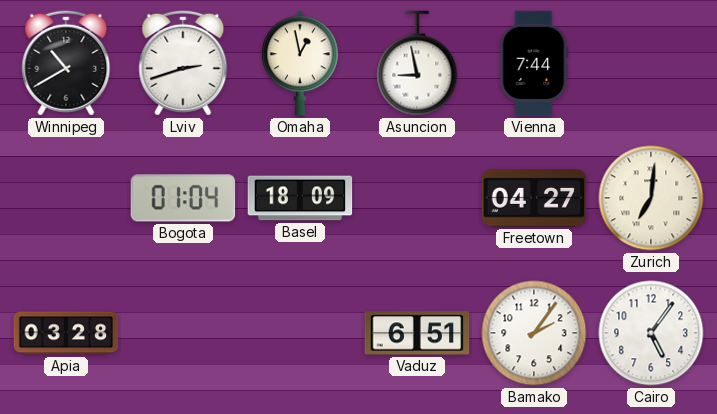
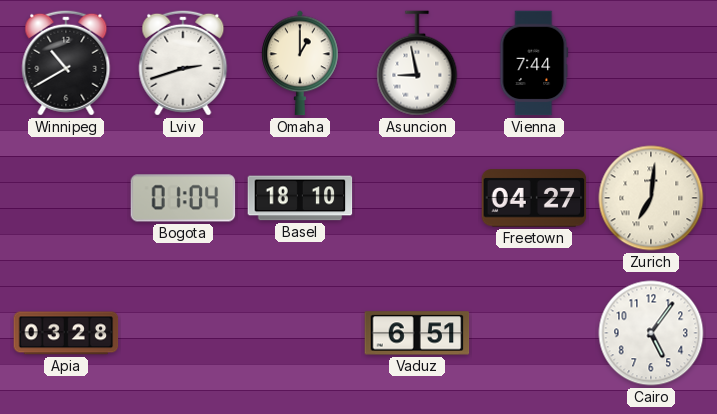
Omaha: 12:58 -> 1:00
Basel: 18:09 -> 18:10
Bamako: 2:06 -> none
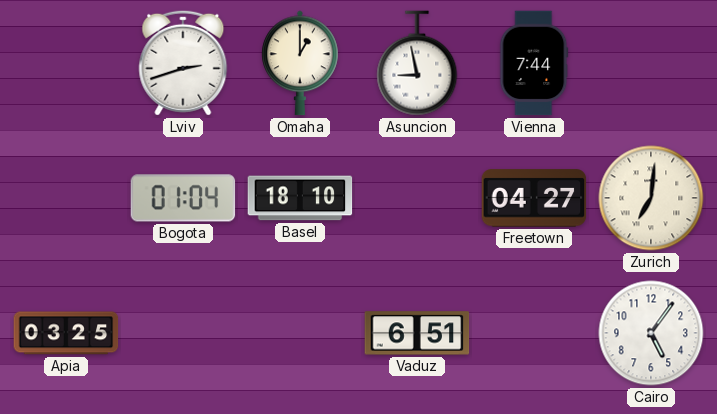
Winnipeg: 10:40 -> none
Apia: 03:28 -> 03:25
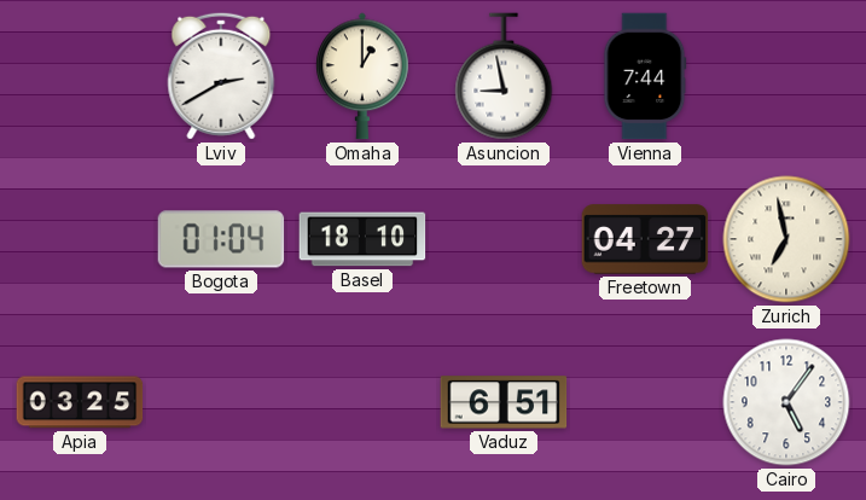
Lviv: 2:42 -> 2:40
Zurich: 7:01 -> 6:58
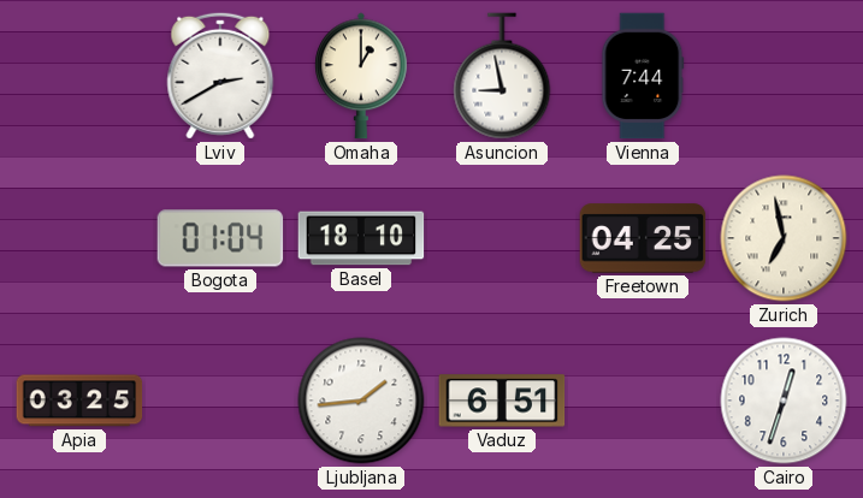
Freetown: 04:27 -> 04:25
Ljubljana: none -> 1:44
Cairo: 5:06 -> 12:33
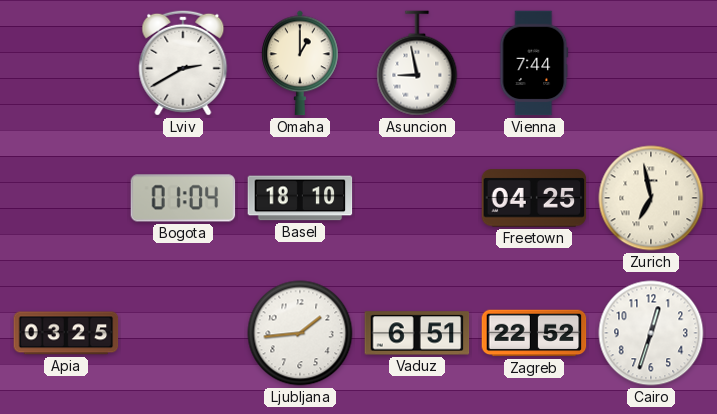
Zagreb: none -> 22:52
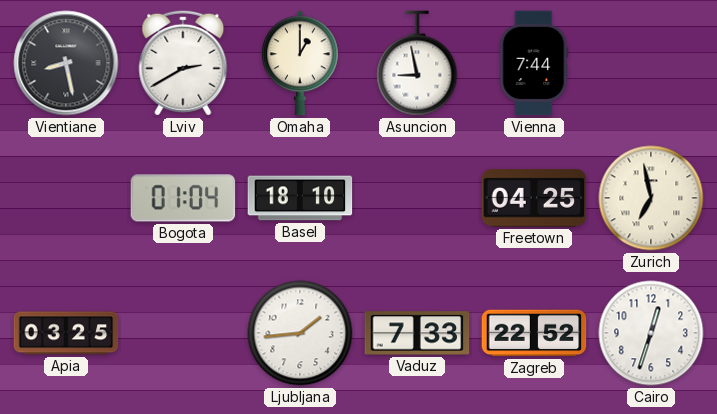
Vientiane: none -> 8:28
Vaduz: 6:51 -> 7:33
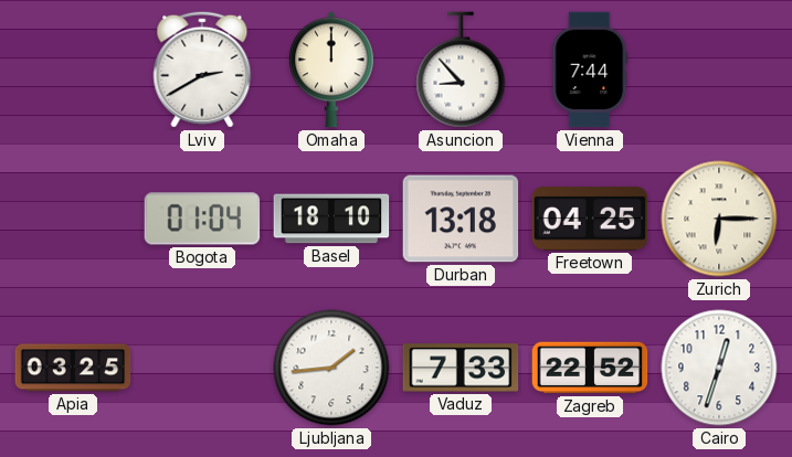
Vientiane: 8:28 -> none
Omaha: 1:00 -> 12:00
Asuncion: 8:58 -> 8:53
Durban: none -> 13:18
Zurich: 6:58 -> 6:15
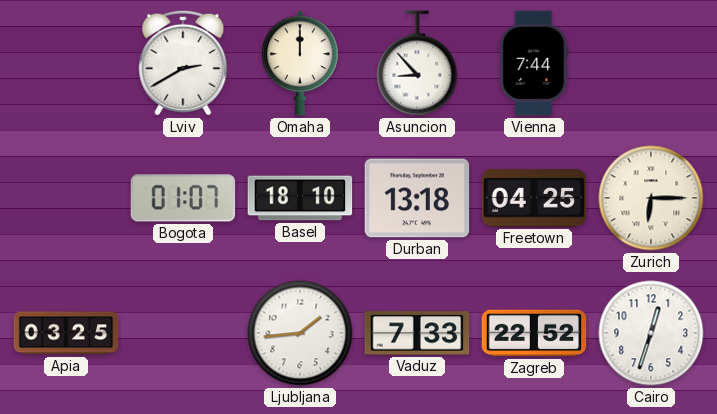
Bogota: 01:04 -> 01:07
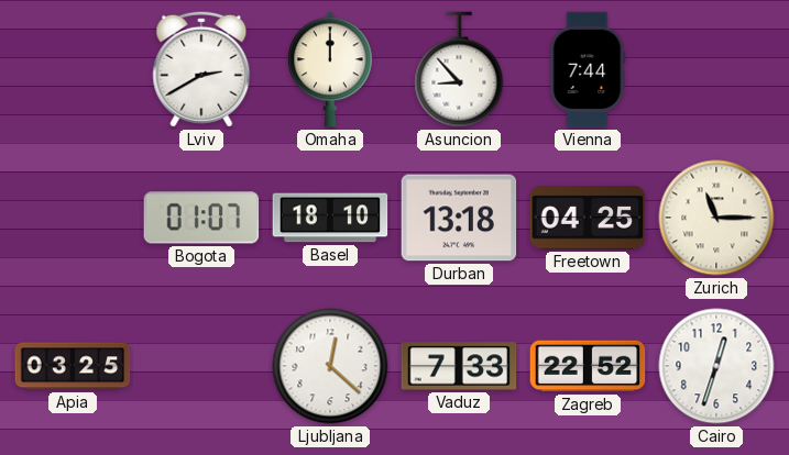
Zurich: 6:15 -> 11:15
Ljubljana: 1:44 -> 12:22
